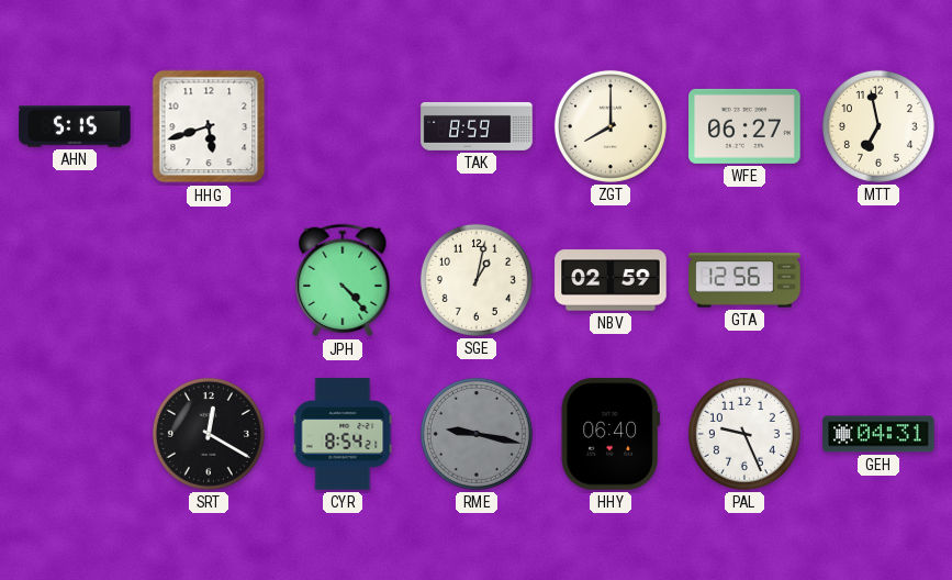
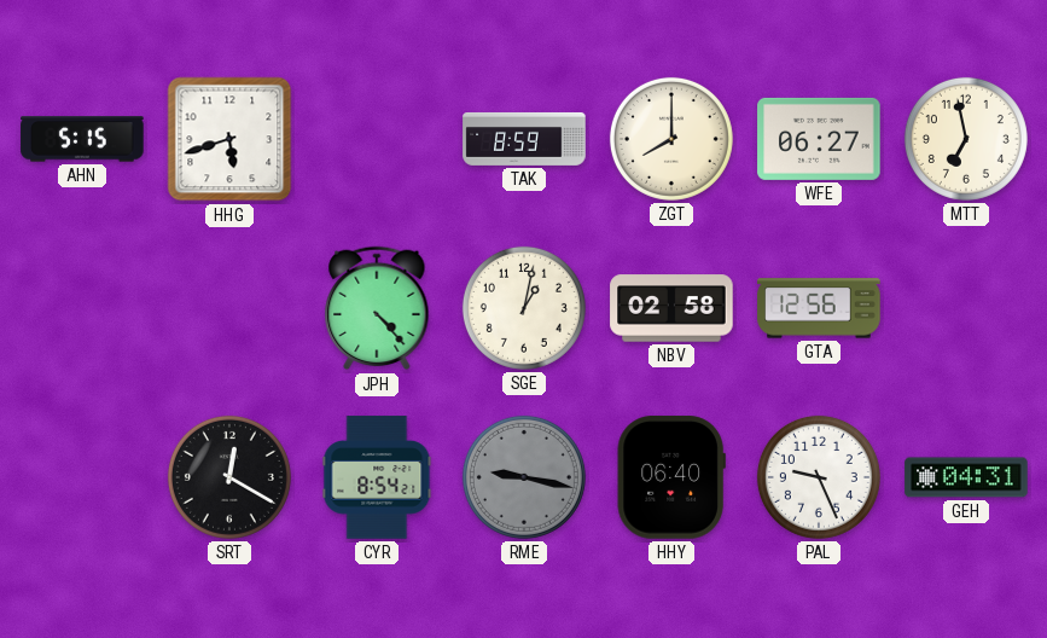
NBV: 02:59 -> 02:58
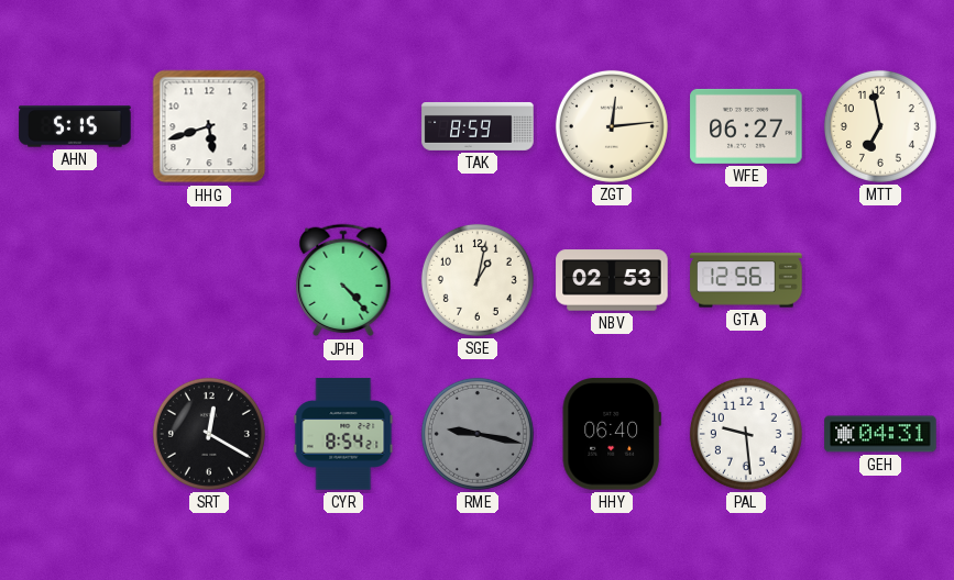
ZGT: 8:00 -> 12:14
NBV: 02:58 -> 02:53
PAL: 9:26 -> 9:29
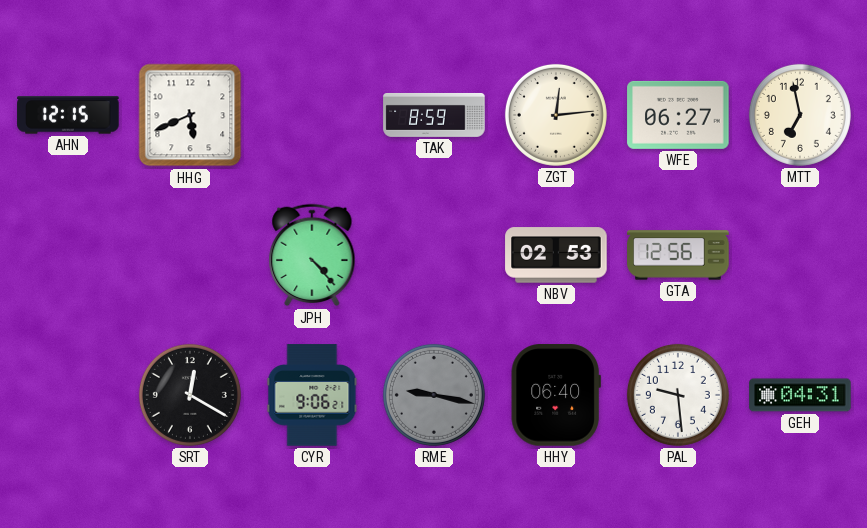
AHN: 5:15 -> 12:15
HHG: 5:42 -> 5:41
SGE: 1:02 -> none
CYR: 8:54 -> 9:06
